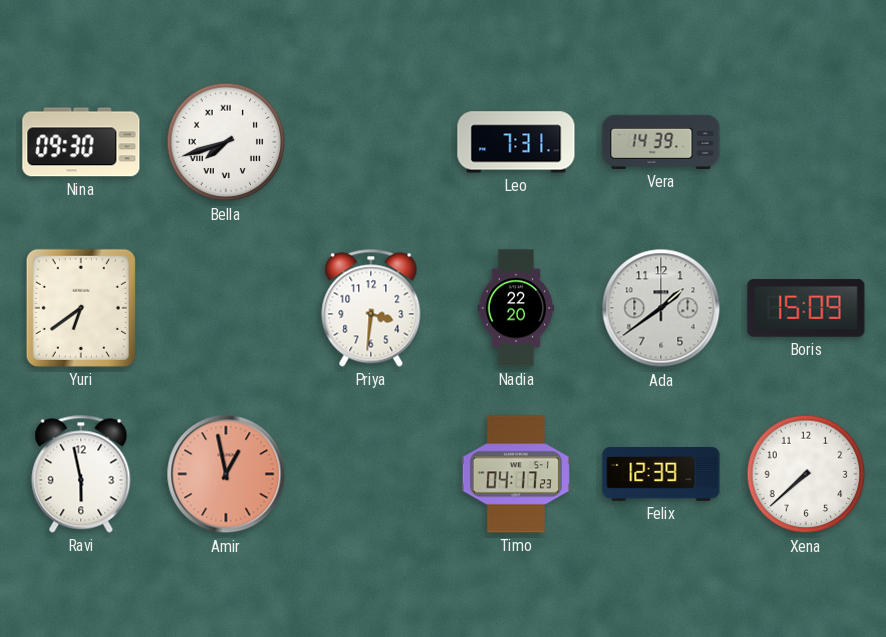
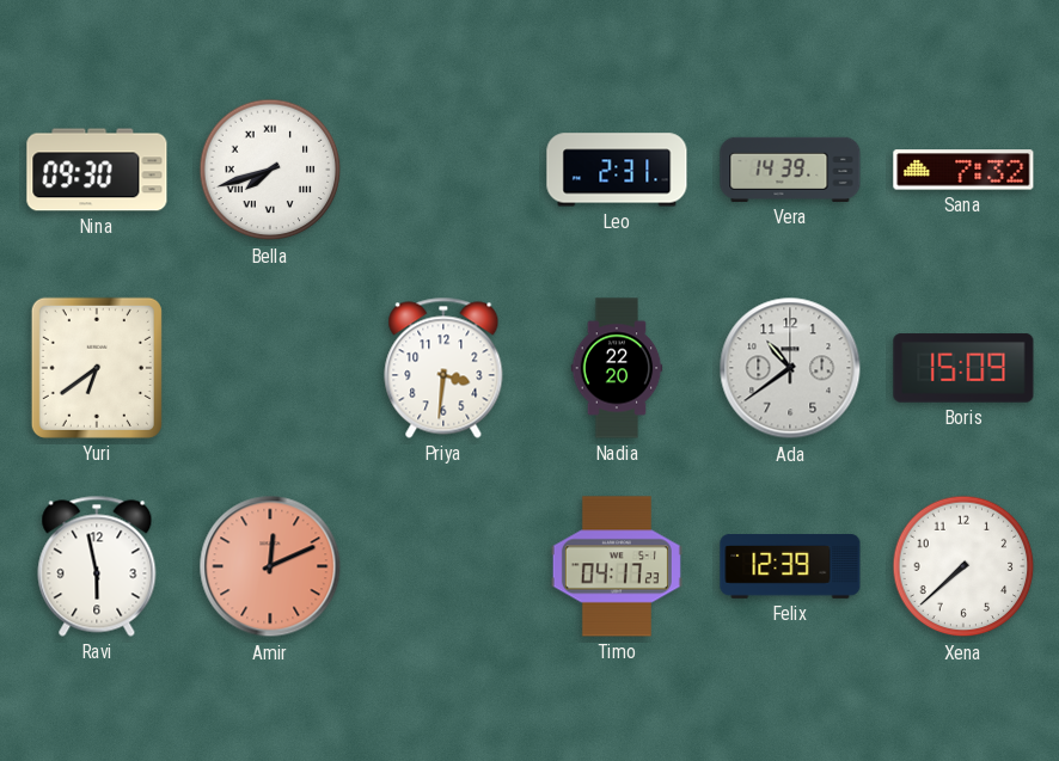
Leo: 7:31 -> 2:31
Sana: none -> 7:32
Ada: 1:39 -> 10:39
Amir: 12:58 -> 12:11
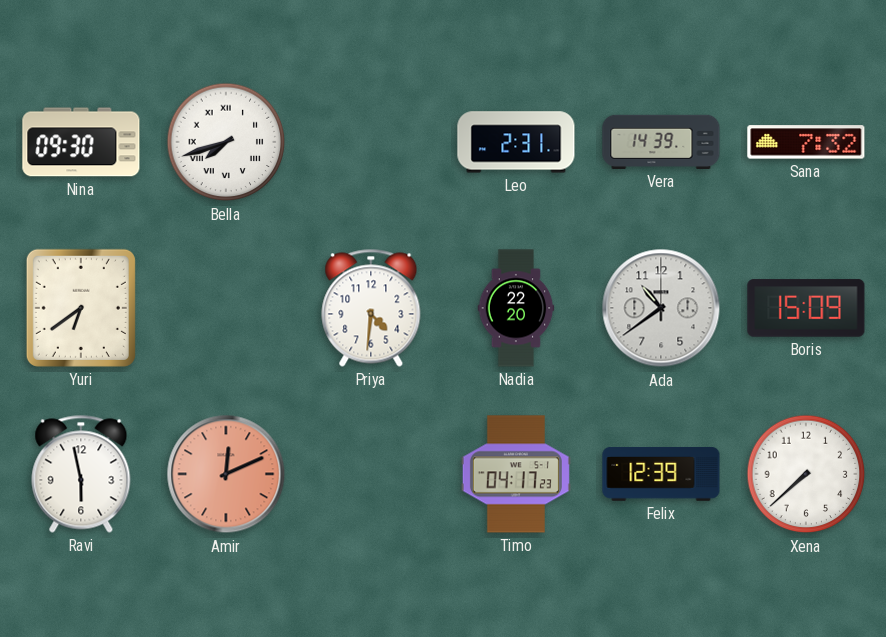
Priya: 3:31 -> 4:31
